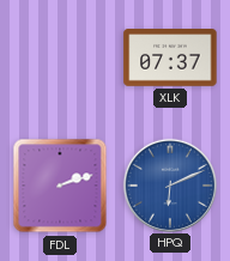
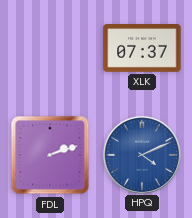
HPQ: 6:11 -> 4:11
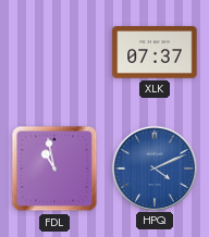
FDL: 2:12 -> 10:58
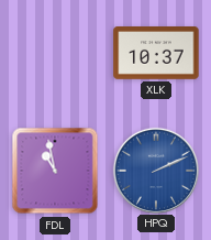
XLK: 07:37 -> 10:37
HPQ: 4:11 -> 2:11
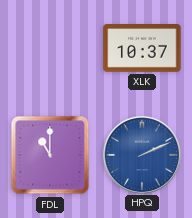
FDL: 10:58 -> 11:00
